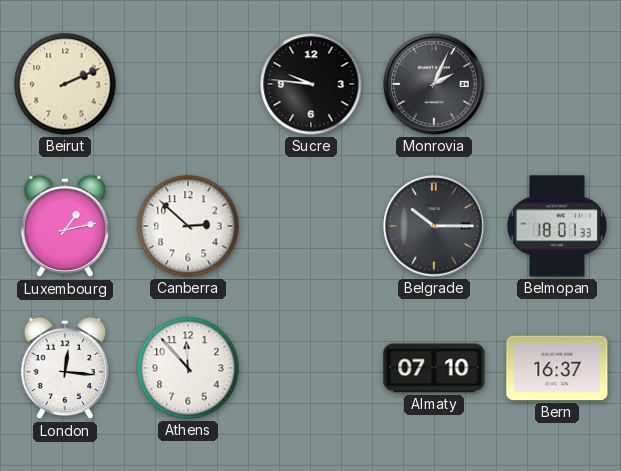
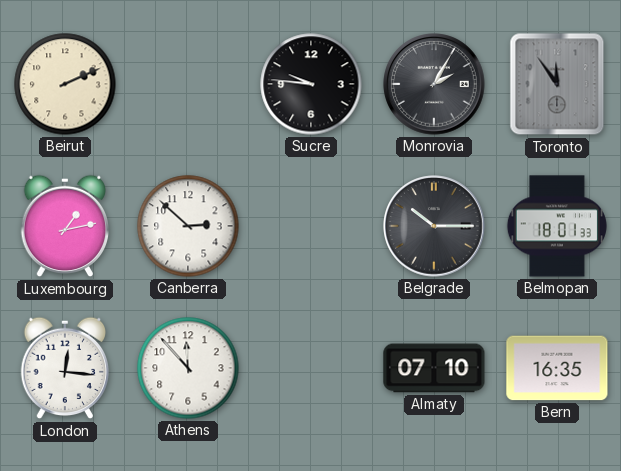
Monrovia: 2:04 -> 2:05
Toronto: none -> 11:54
Bern: 16:37 -> 16:35
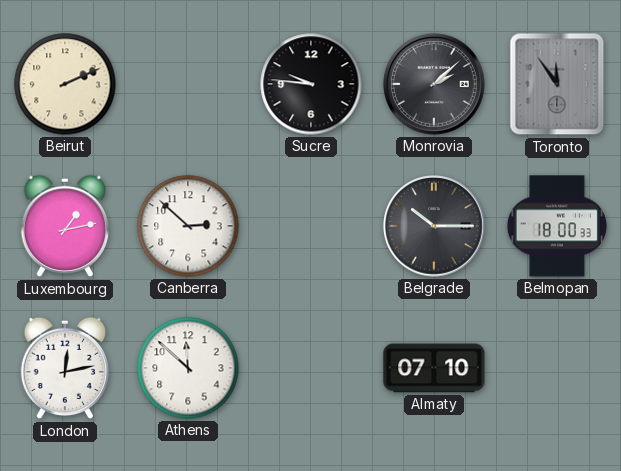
Monrovia: 2:05 -> 2:08
Belmopan: 18:01 -> 18:00
London: 12:16 -> 12:13
Athens: 11:53 -> 11:52
Bern: 16:35 -> none
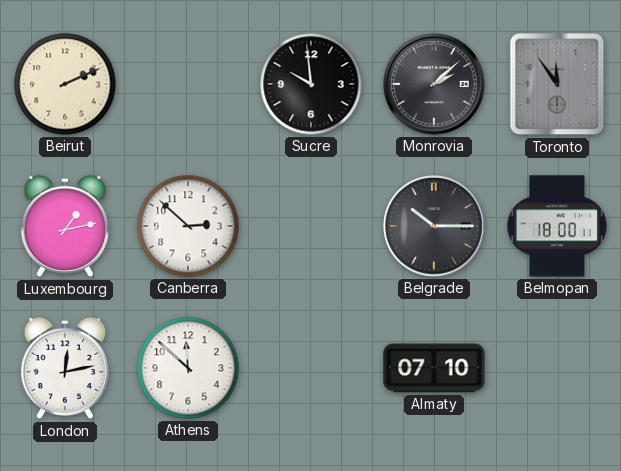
Sucre: 9:46 -> 9:59
Belmopan: 18:00:33 -> 18:00:11
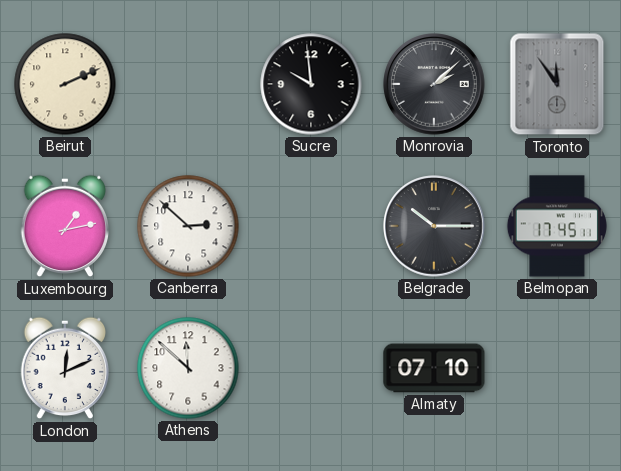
Belmopan: 18:00 -> 17:45
London: 12:13 -> 12:11
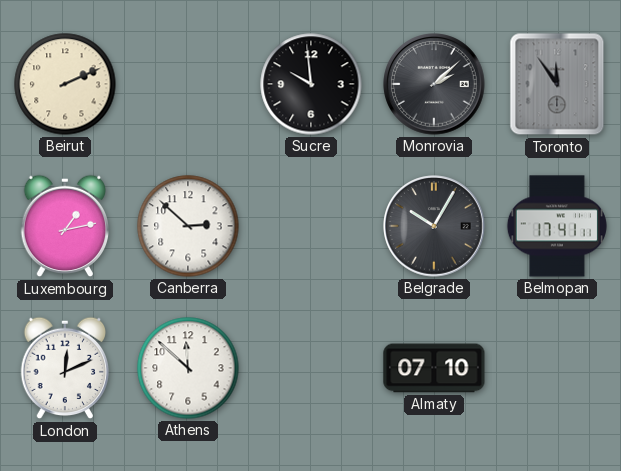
Belgrade: 10:15 -> 10:05
Belmopan: 17:45 -> 17:41
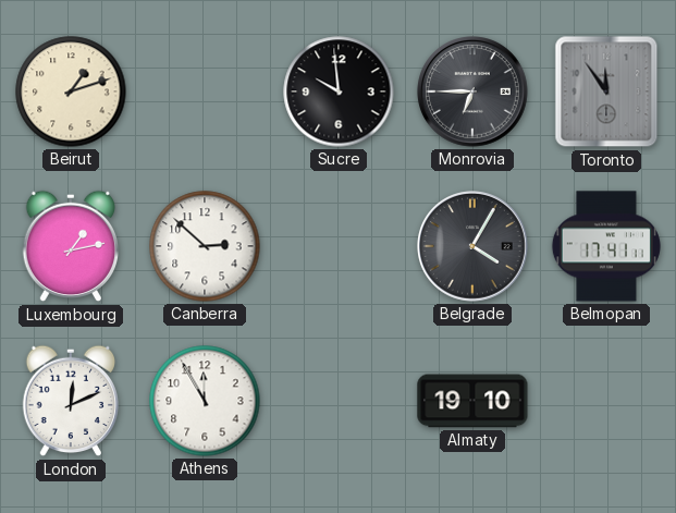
Beirut: 2:11 -> 1:12
Monrovia: 2:08 -> 6:45
Belgrade: 10:05 -> 4:05
Athens: 11:52 -> 11:55
Almaty: 07:10 -> 19:10
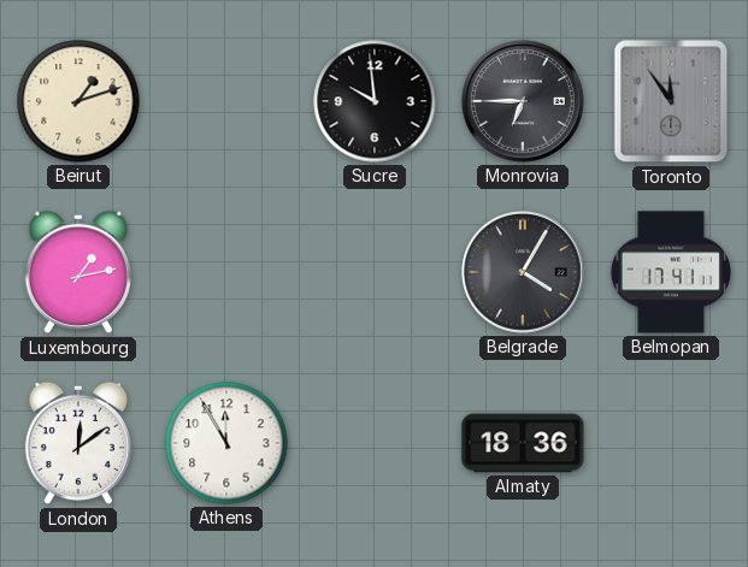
Canberra: 2:52 -> none
London: 12:11 -> 12:09
Almaty: 19:10 -> 18:36
